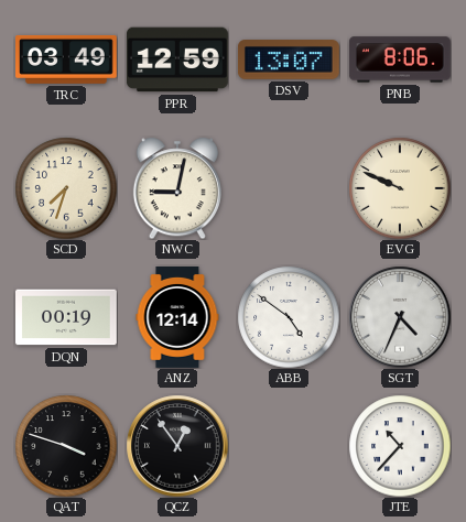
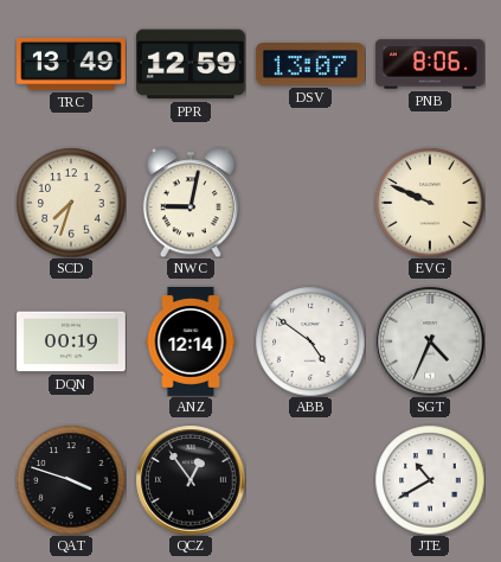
TRC: 03:49 -> 13:49
JTE: 10:37 -> 10:40
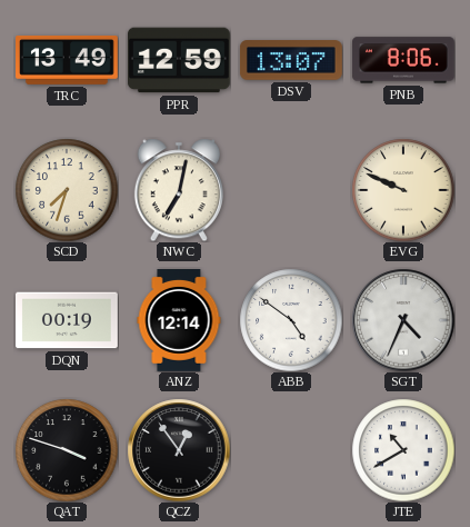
NWC: 9:02 -> 7:02
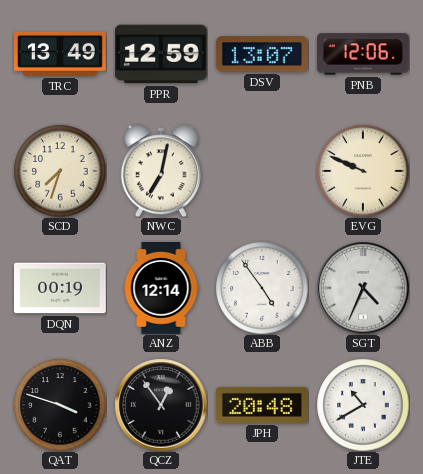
PNB: 8:06 -> 12:06
ABB: 4:51 -> 4:54
JPH: none -> 20:48
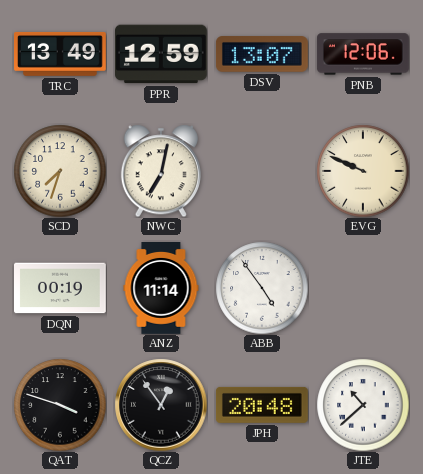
ANZ: 12:14 -> 11:14
SGT: 4:34 -> none
JTE: 10:40 -> 10:38
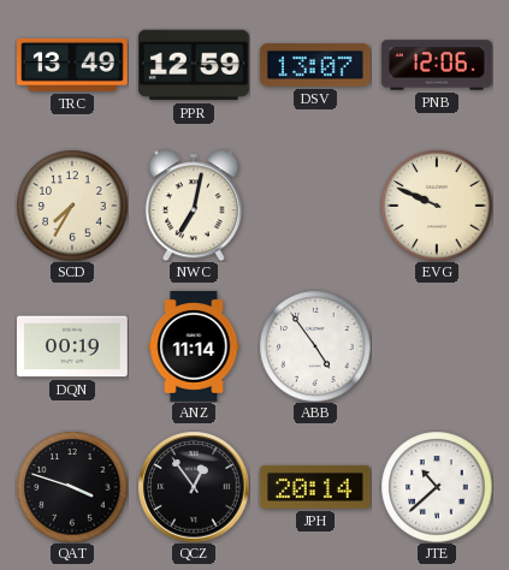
SCD: 7:33 -> 7:35
JPH: 20:48 -> 20:14
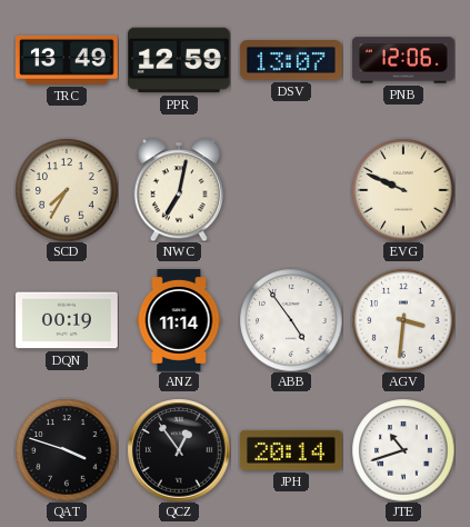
AGV: none -> 3:31
JTE: 10:38 -> 10:42
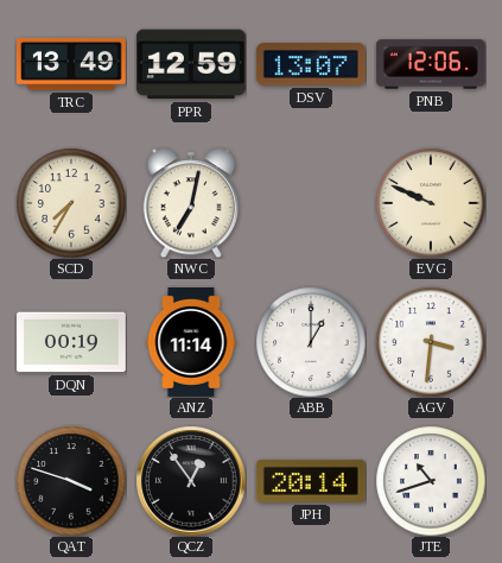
ABB: 4:54 -> 1:00
